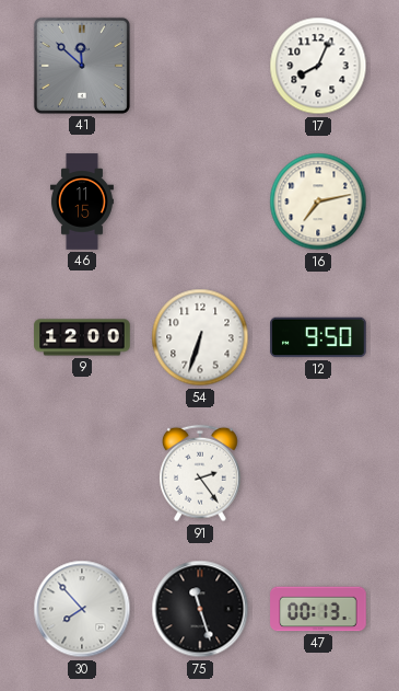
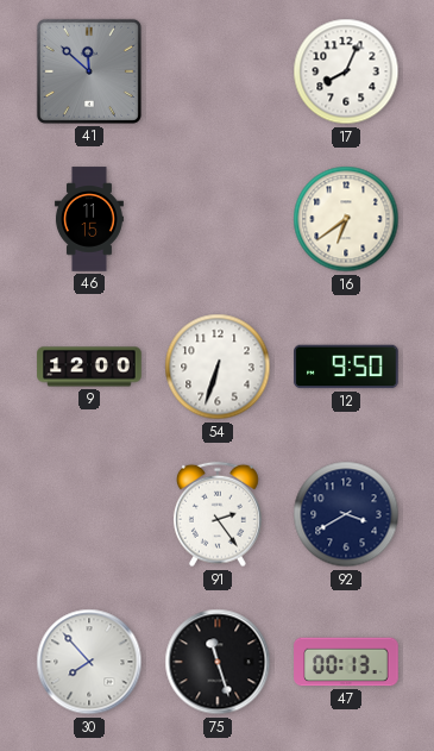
16: 7:13 -> 6:39
92: none -> 3:40
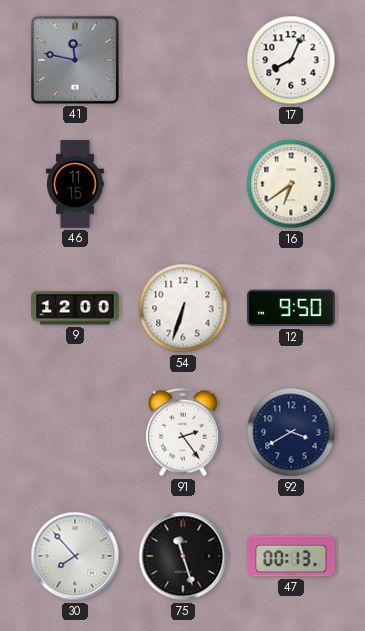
41: 11:52 -> 11:47
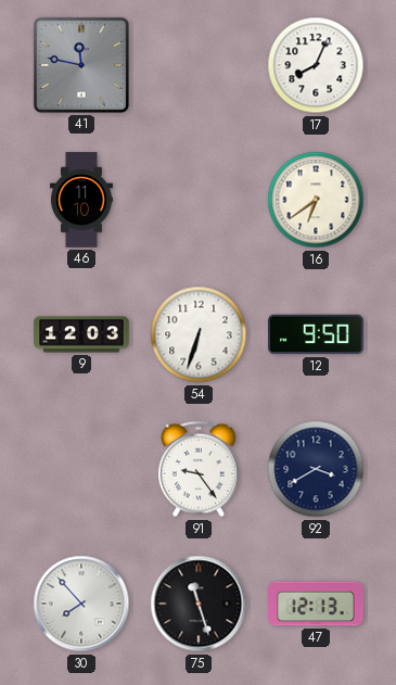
46: 11:15 -> 11:10
9: 12:00 -> 12:03
91: 2:24 -> 9:24
47: 00:13 -> 12:13
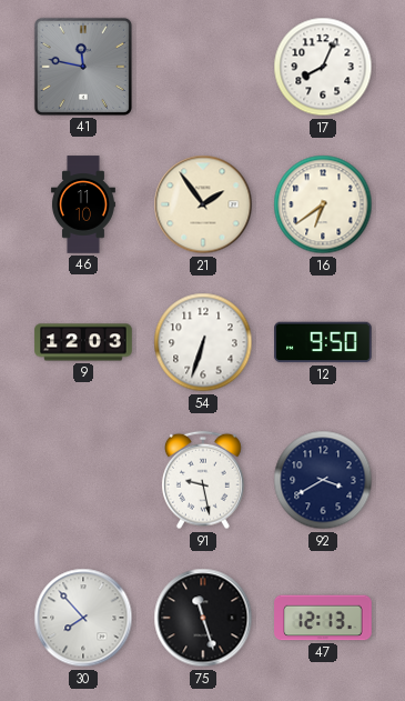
21: none -> 1:54
91: 9:24 -> 9:28
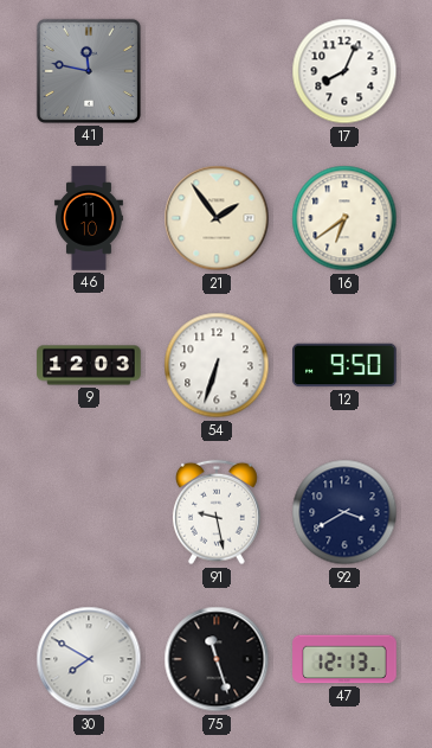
30: 7:53 -> 7:50
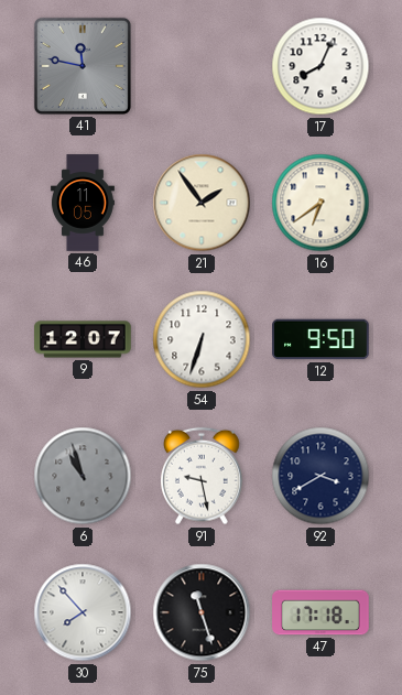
46: 11:10 -> 11:05
9: 12:03 -> 12:07
6: none -> 10:57
30: 7:50 -> 7:53
47: 12:13 -> 17:18
